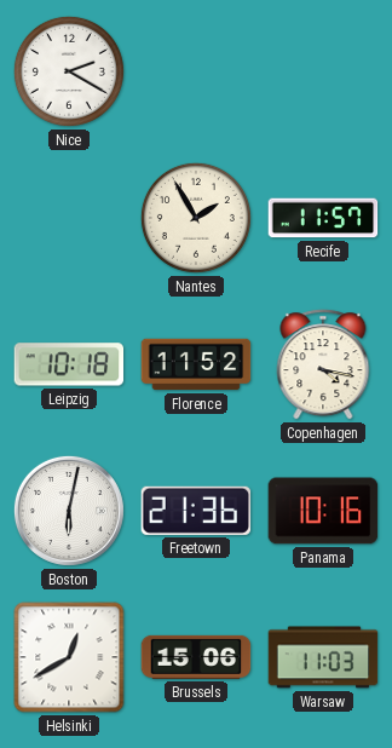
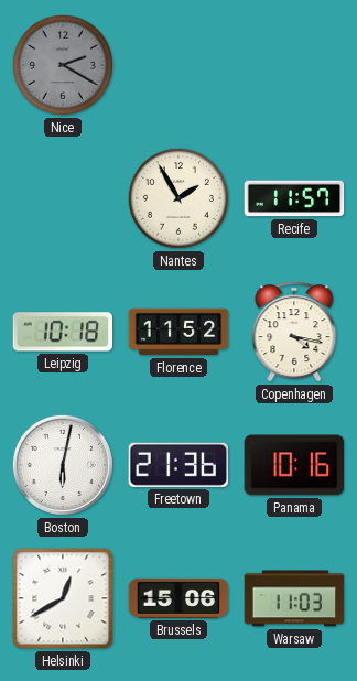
Nice dial: white -> grey
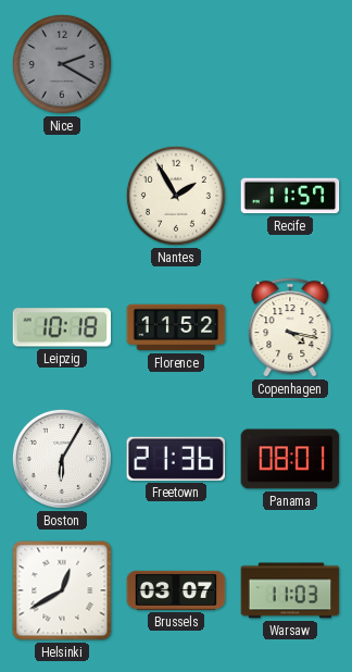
Boston: 6:02 -> 6:05
Panama: 10:16 -> 08:01
Brussels: 15:06 -> 03:07
